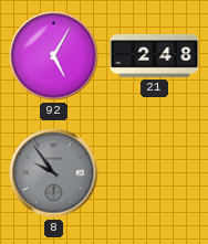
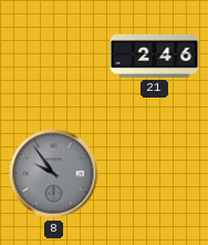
92: 5:05 -> none
21: 2:48 -> 2:46
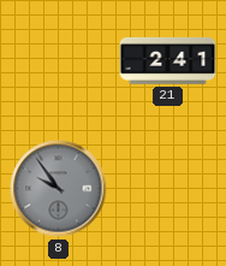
21: 2:46 -> 2:41
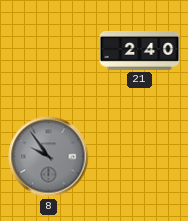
21: 2:41 -> 2:40
